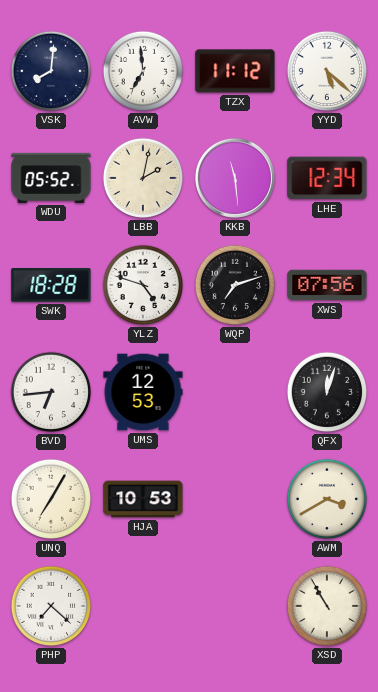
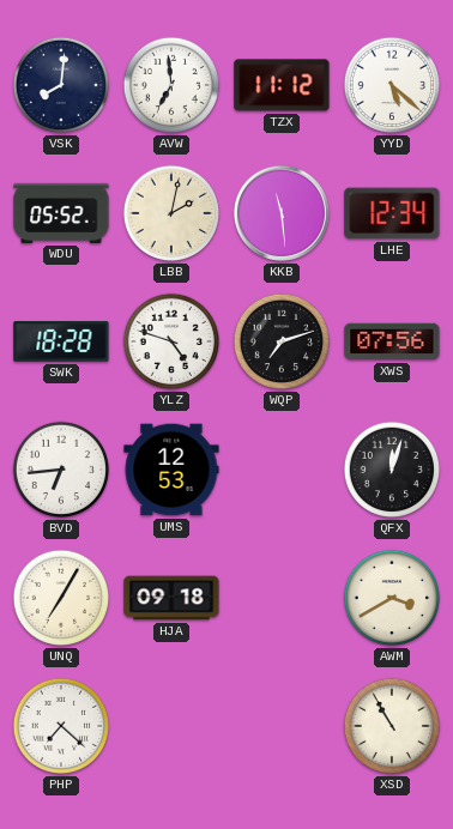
HJA: 10:53 -> 09:18
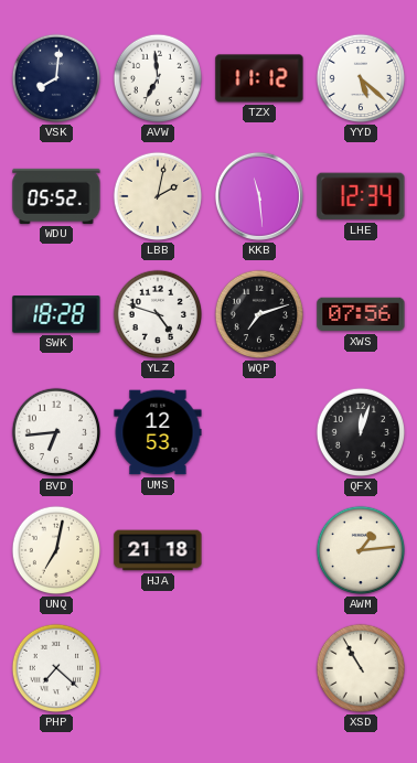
UNQ: 7:05 -> 7:02
HJA: 09:18 -> 21:18
AWM: 3:40 -> 1:14
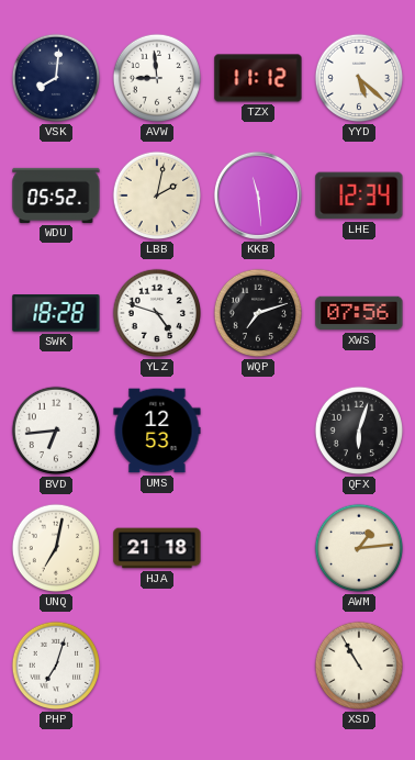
AVW: 6:59 -> 8:59
QFX: 12:03 -> 6:03
PHP: 7:22 -> 7:03
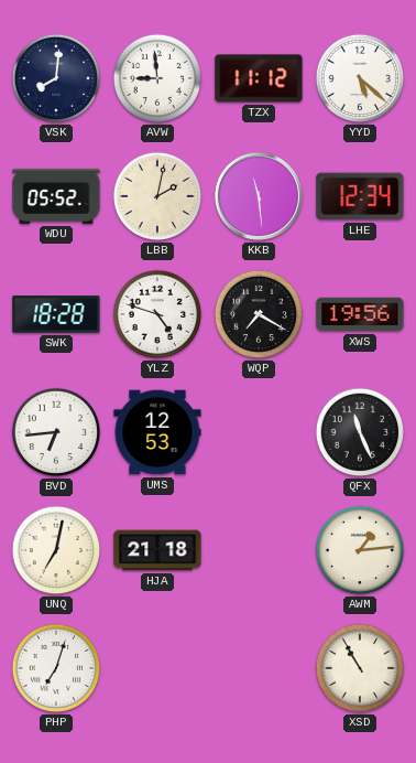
WQP: 7:12 -> 7:20
XWS: 07:56 -> 19:56
QFX: 6:03 -> 11:26
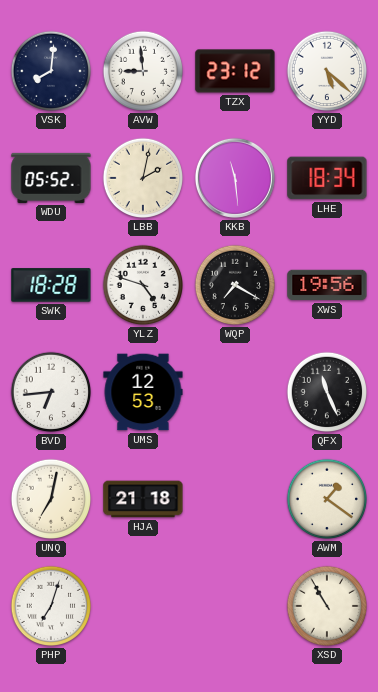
TZX: 11:12 -> 23:12
LHE: 12:34 -> 18:34
AWM: 1:14 -> 1:21
